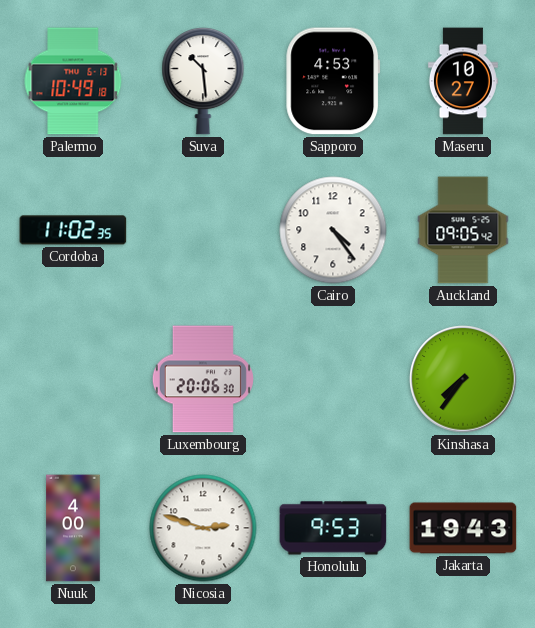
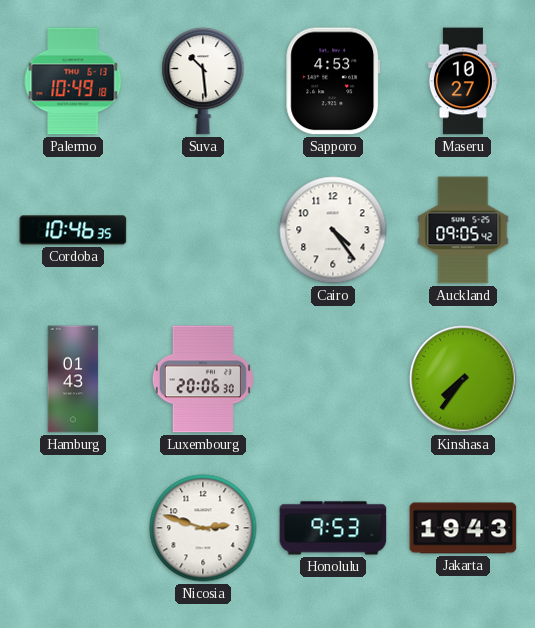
Cordoba: 11:02 -> 10:46
Hamburg: none -> 01:43
Nuuk: 4:00 -> none
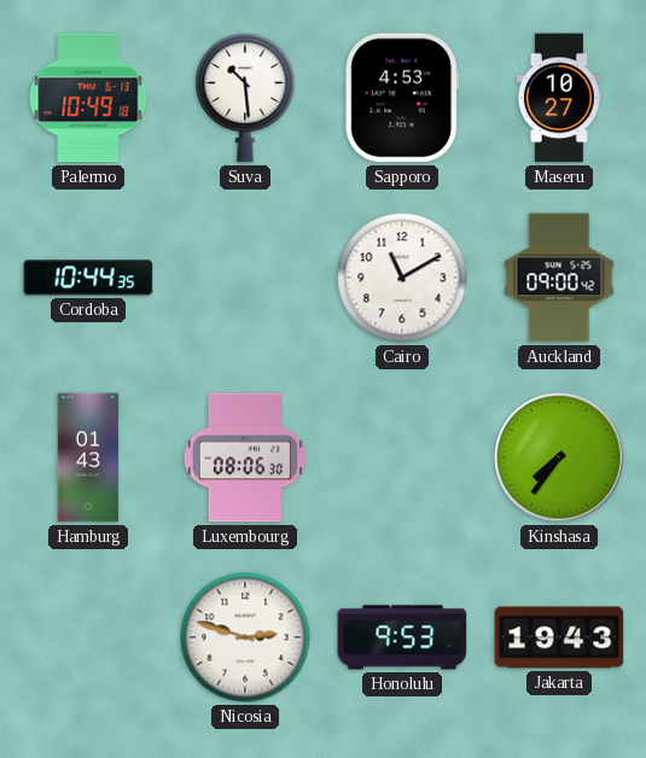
Cordoba: 10:46 -> 10:44
Cairo: 4:24 -> 11:10
Auckland: 09:05 -> 09:00
Luxembourg: 20:06 -> 08:06
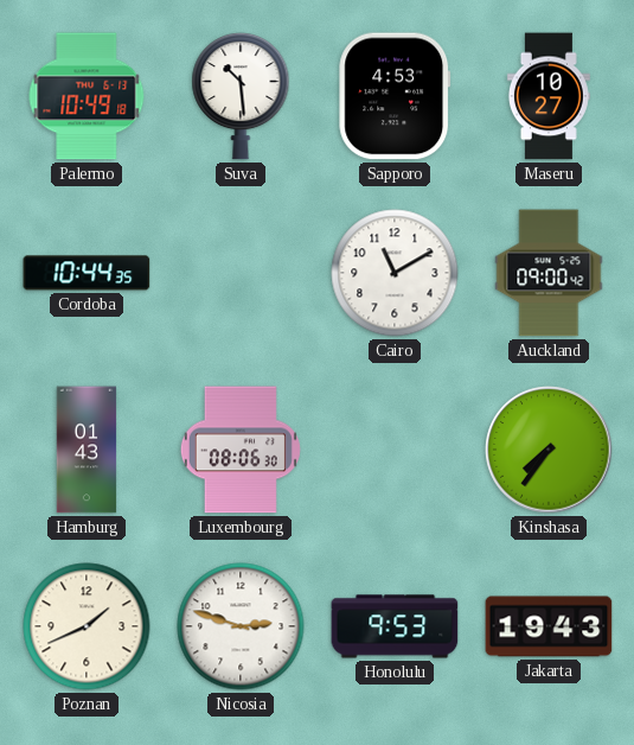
Poznan: none -> 1:41
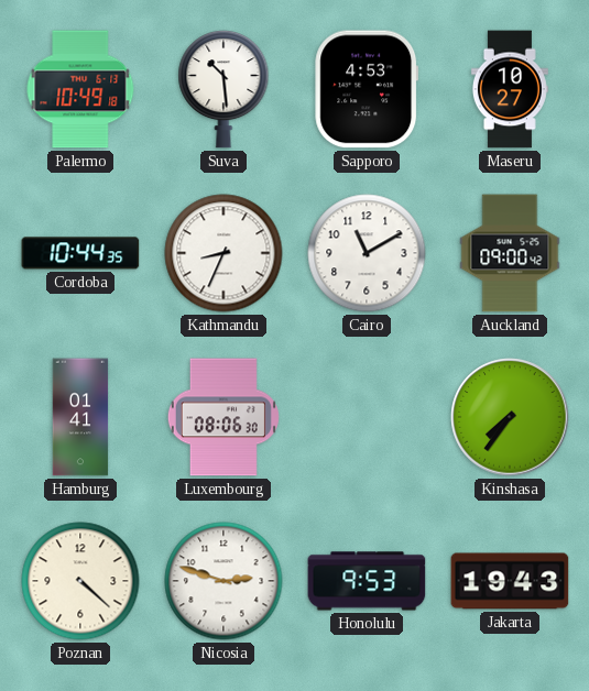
Kathmandu: none -> 8:34
Hamburg: 01:43 -> 01:41
Poznan: 1:41 -> 4:22
